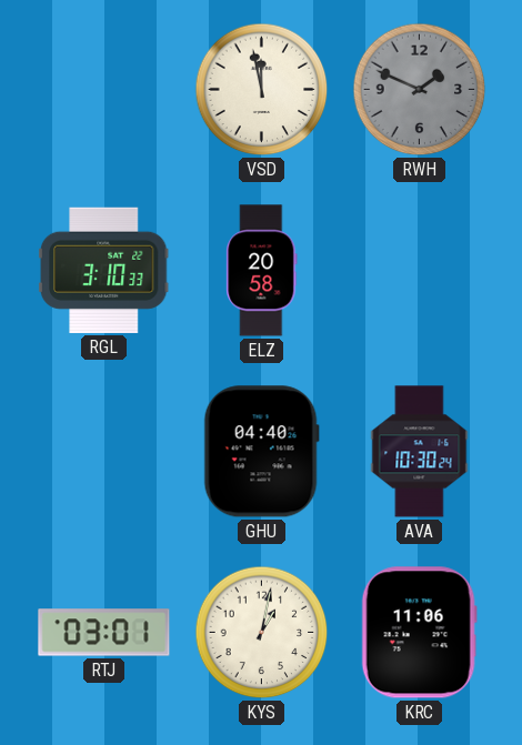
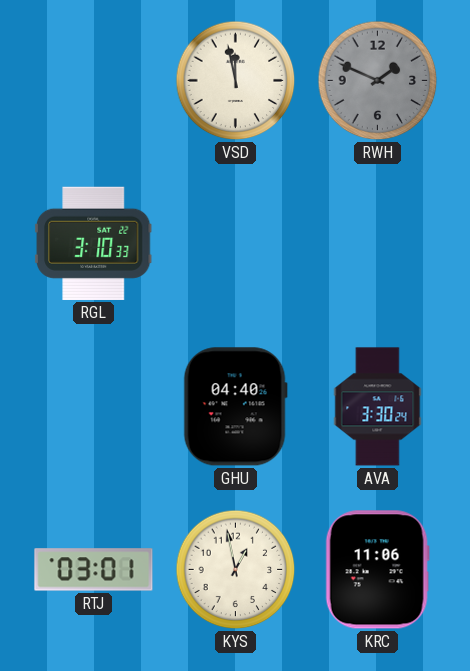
ELZ: 20:58 -> none
AVA: 10:30 -> 3:30
KYS: 1:02 -> 12:58
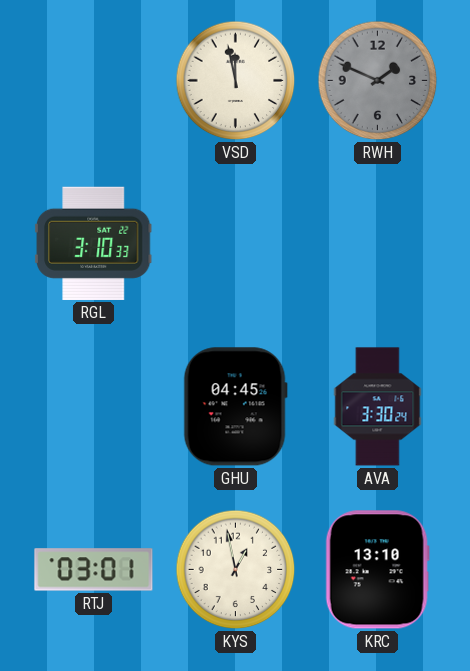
GHU: 04:40 -> 04:45
KRC: 11:06 -> 13:10
